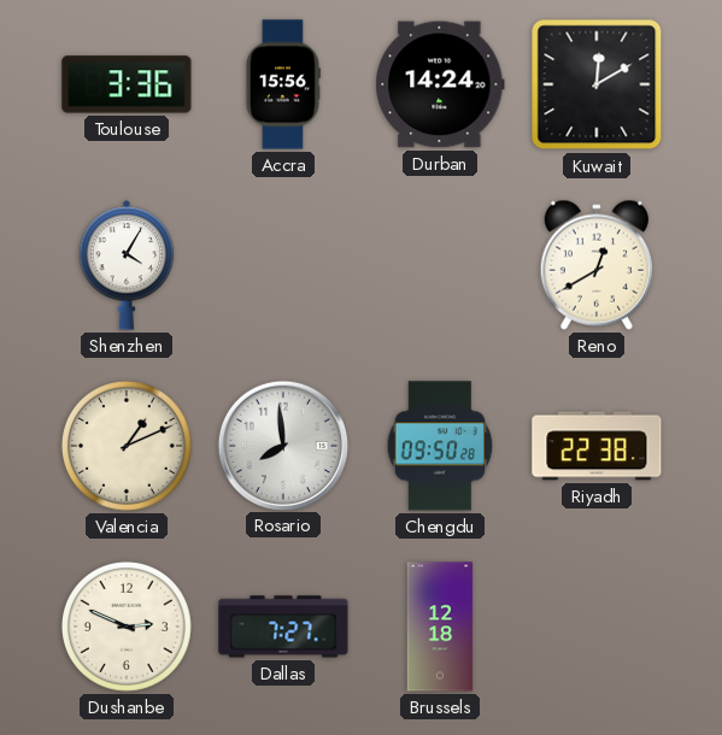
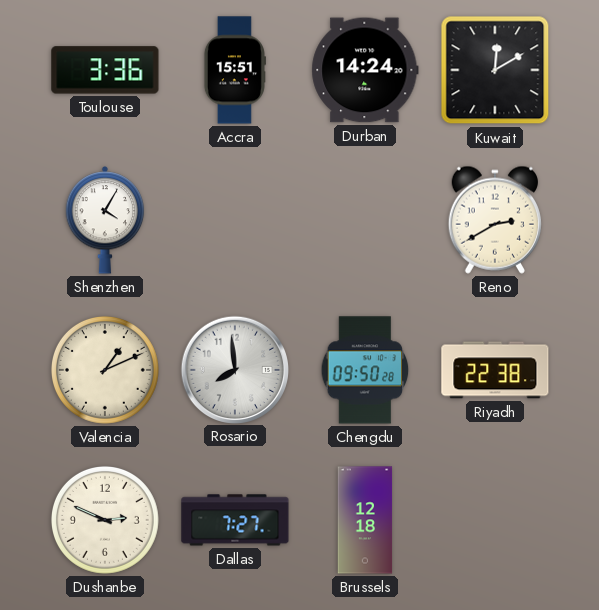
Accra: 15:56 -> 15:51
Reno: 12:40 -> 2:40
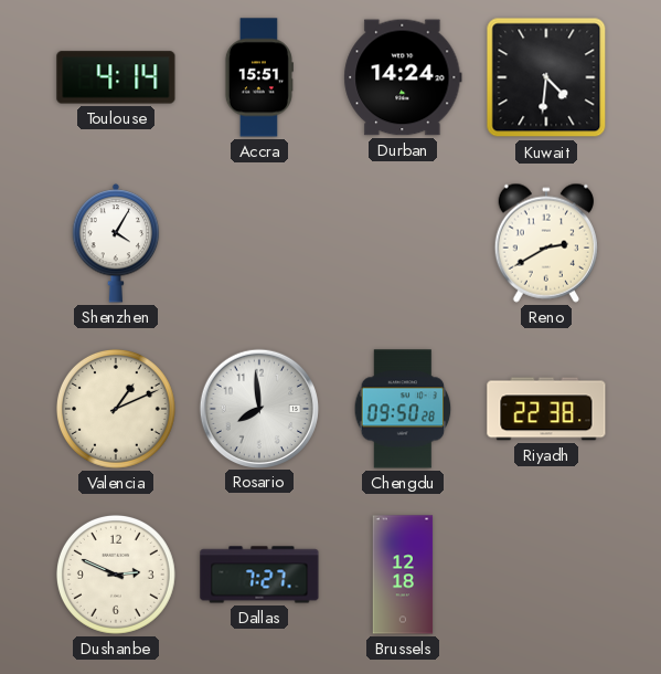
Toulouse: 3:36 -> 4:14
Kuwait: 12:10 -> 4:31
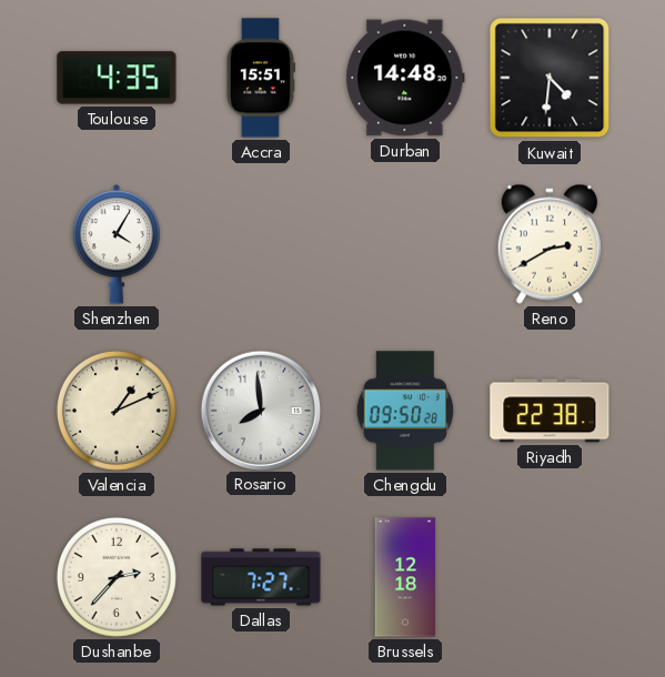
Toulouse: 4:14 -> 4:35
Durban: 14:24 -> 14:48
Dushanbe: 2:49 -> 2:37
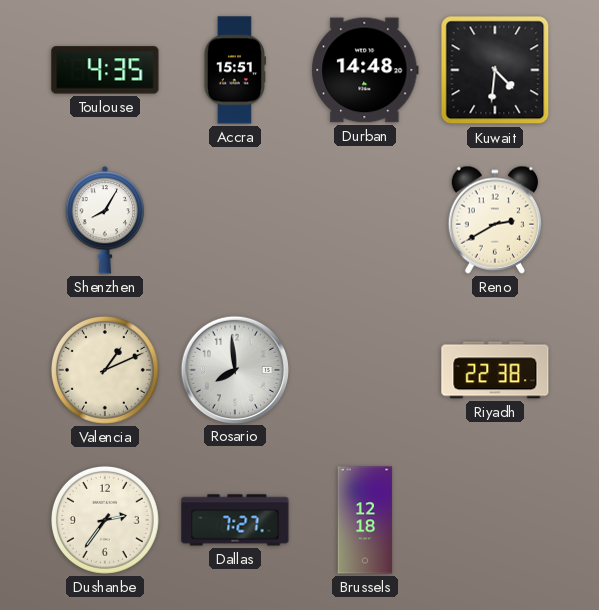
Shenzhen: 4:05 -> 8:05
Chengdu: 09:50 -> none
Dushanbe: 2:37 -> 2:36
